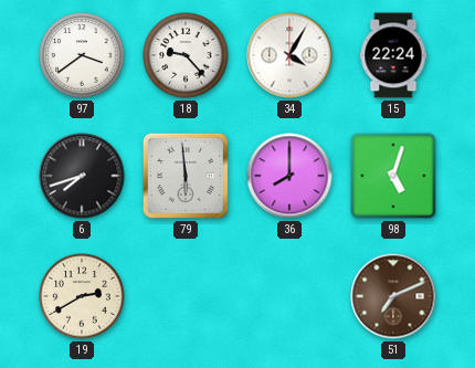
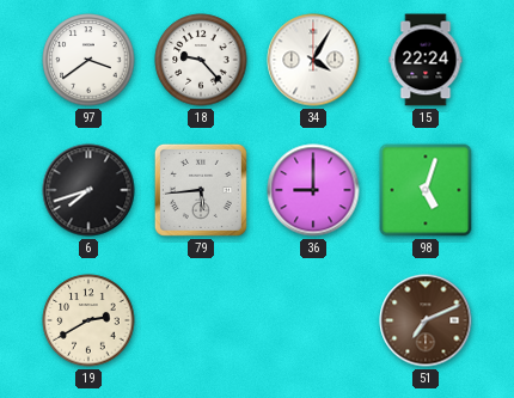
79: 5:59 -> 5:44
36: 8:00 -> 9:00
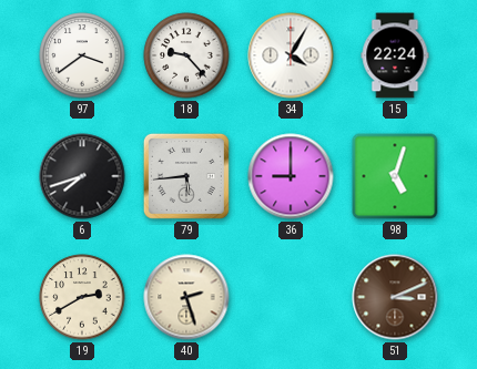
40: none -> 2:27
51: 7:11 -> 3:11
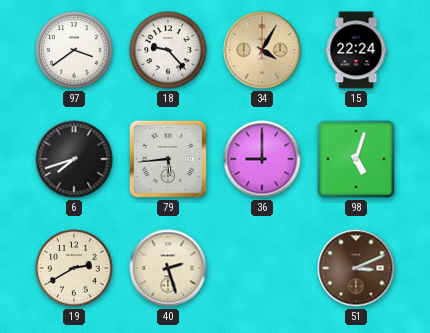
34 dial: white -> champagne
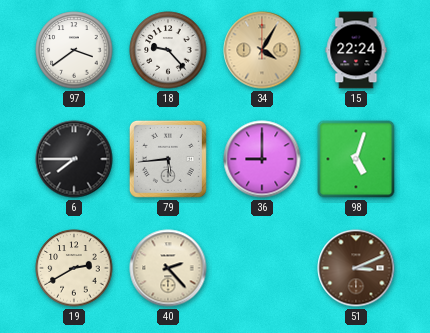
6: 7:42 -> 7:45
40: 2:27 -> 2:23
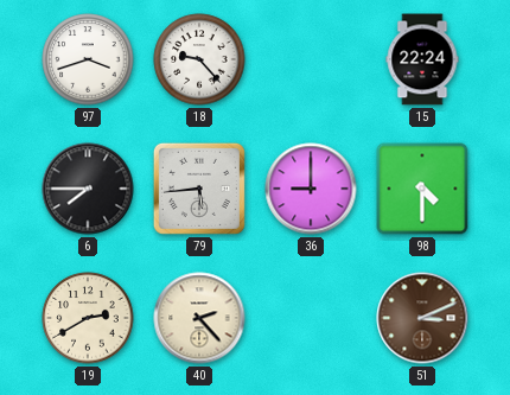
97: 3:39 -> 3:42
34: 4:05 -> none
98: 5:03 -> 4:30
